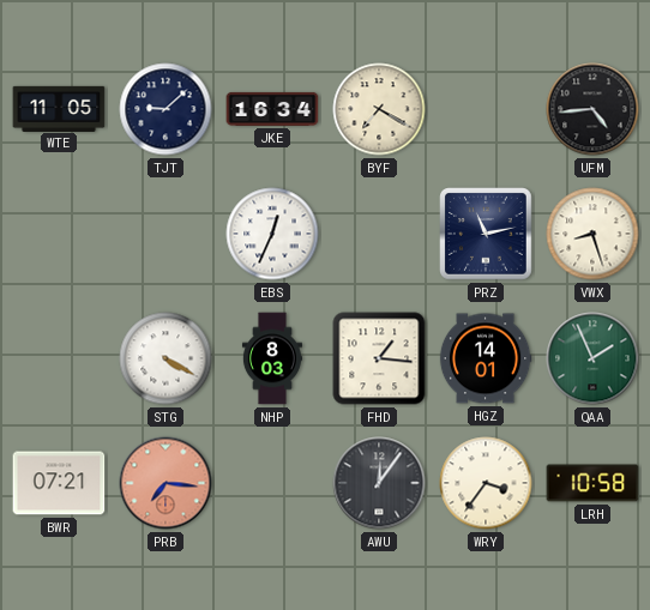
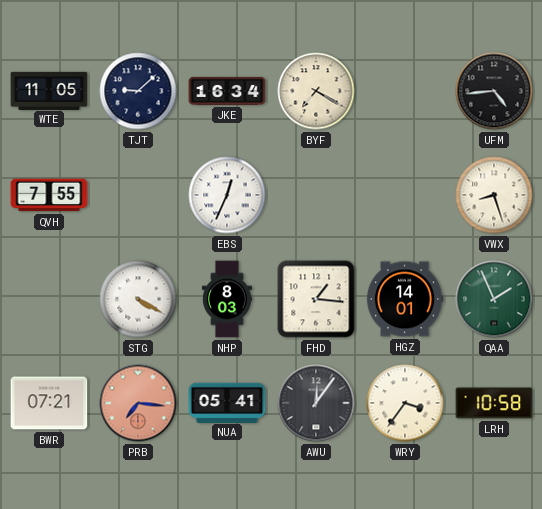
QVH: none -> 7:55
PRZ: 11:13 -> none
NUA: none -> 05:41
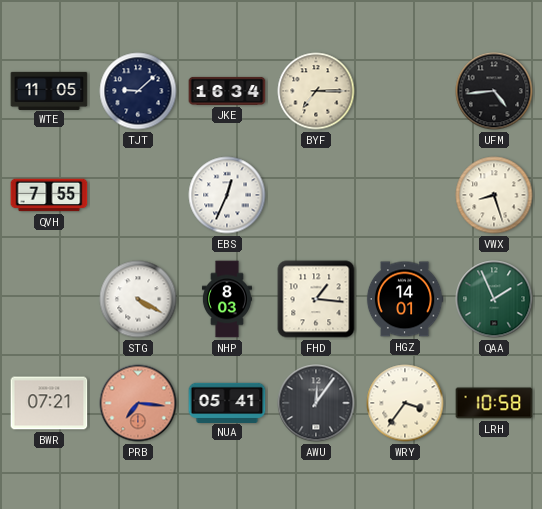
BYF: 7:20 -> 7:15
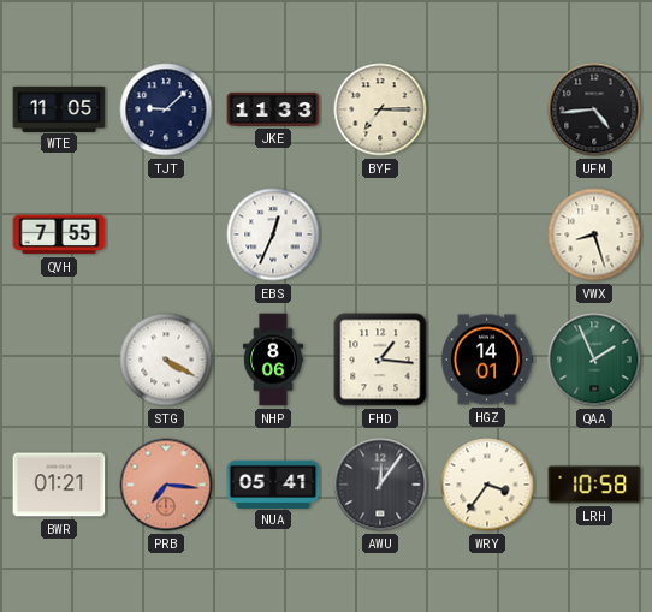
JKE: 16:34 -> 11:33
NHP: 8:03 -> 8:06
BWR: 07:21 -> 01:21
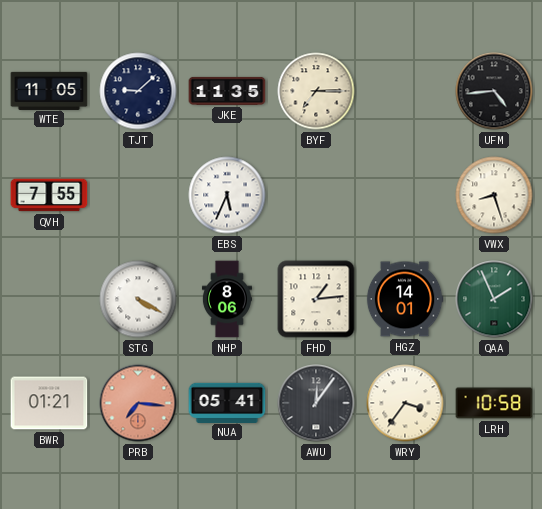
JKE: 11:33 -> 11:35
EBS: 12:34 -> 5:34
FHD: 1:16 -> 1:14
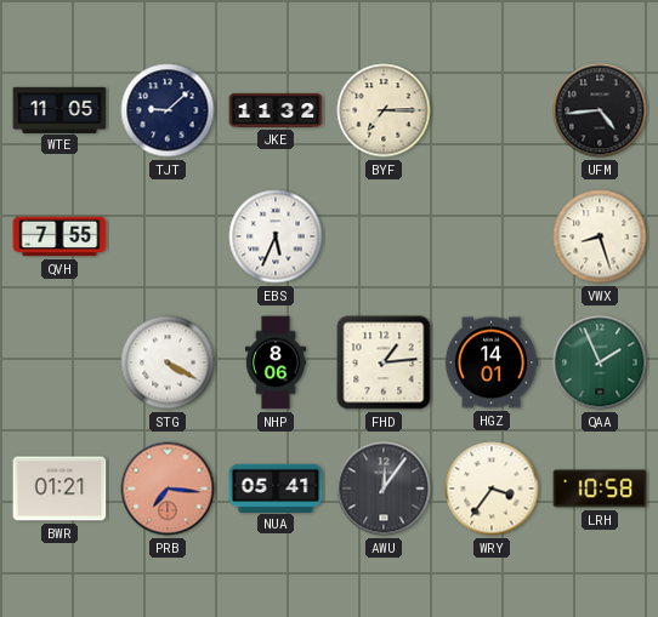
JKE: 11:35 -> 11:32
